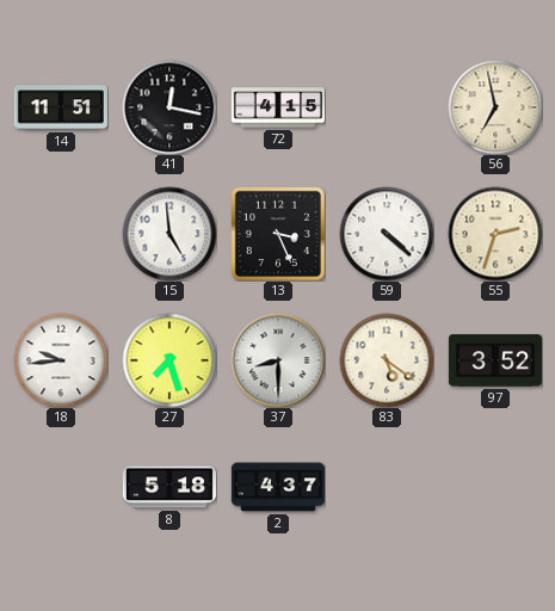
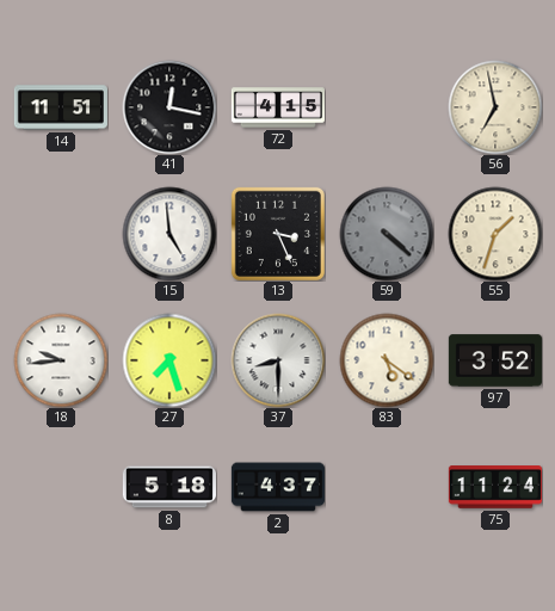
59 dial: white -> grey
55: 2:33 -> 1:33
75: none -> 11:24
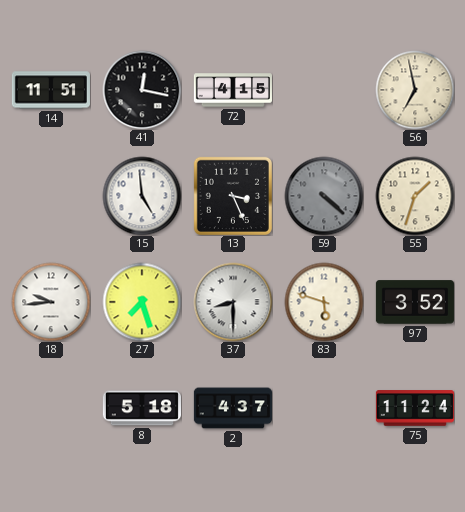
83: 5:21 -> 5:48
